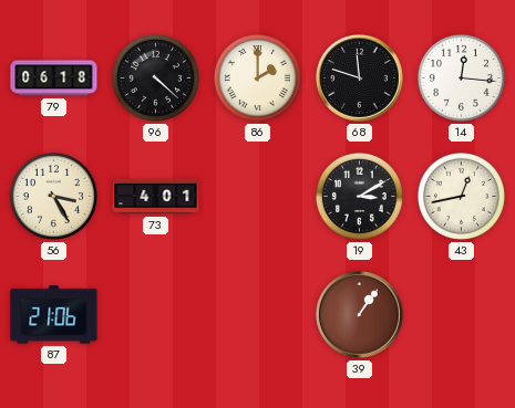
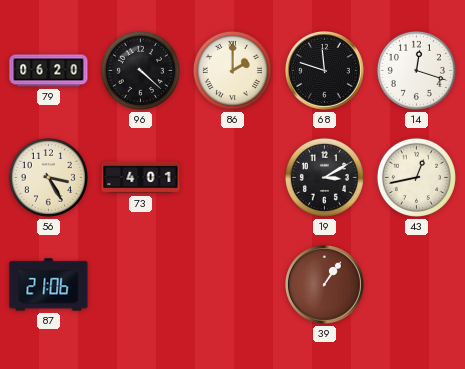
79: 06:18 -> 06:20
14: 12:16 -> 12:18
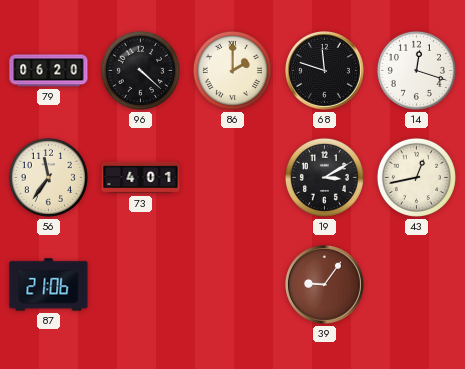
56: 3:25 -> 11:36
39: 1:06 -> 9:06
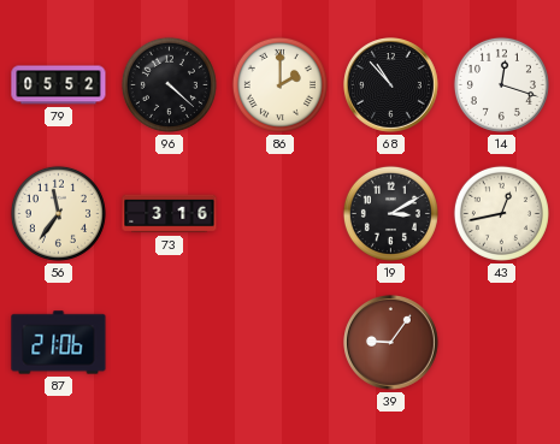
79: 06:20 -> 05:52
68: 11:48 -> 10:53
73: 4:01 -> 3:16
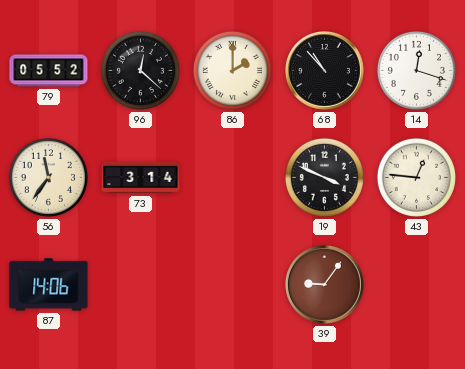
96: 4:22 -> 12:22
73: 3:16 -> 3:14
19: 3:10 -> 3:49
43: 12:43 -> 12:46
87: 21:06 -> 14:06
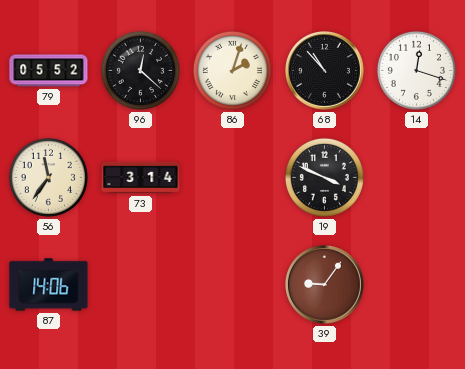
86: 2:00 -> 2:03
43: 12:46 -> none
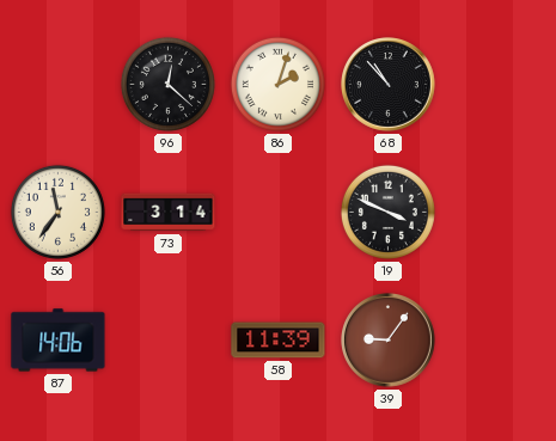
79: 05:52 -> none
14: 12:18 -> none
58: none -> 11:39
